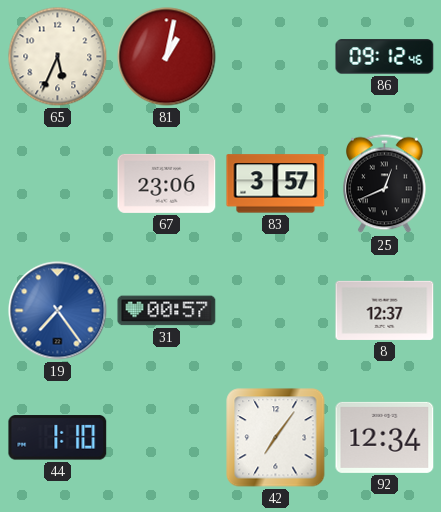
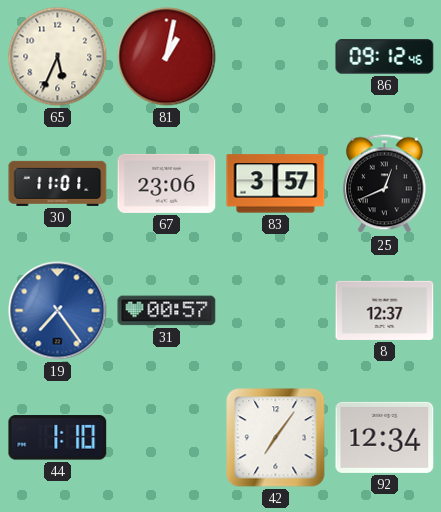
30: none -> 11:01
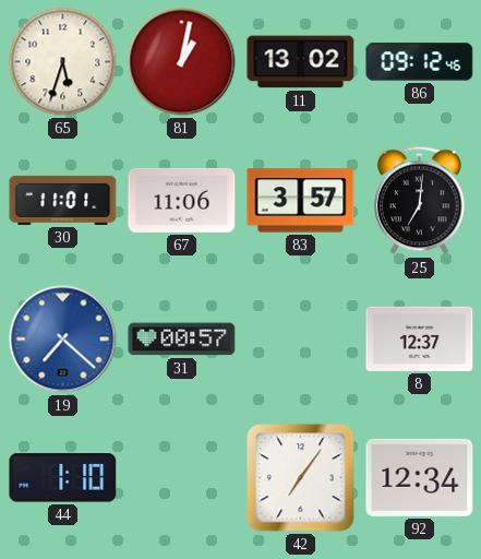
65: 5:34 -> 5:33
11: none -> 13:02
67: 23:06 -> 11:06
25: 12:41 -> 7:01
19: 7:24 -> 7:22
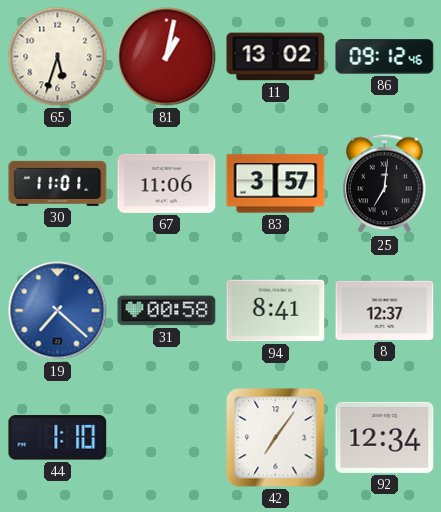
31: 00:57 -> 00:58
94: none -> 8:41
